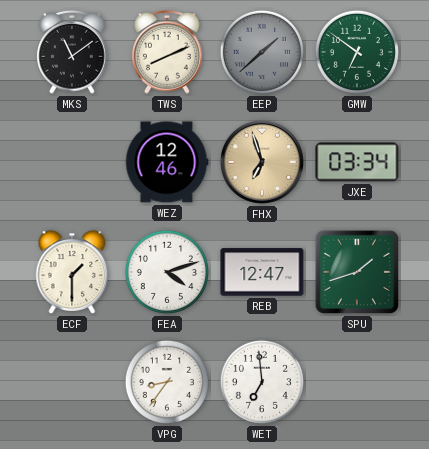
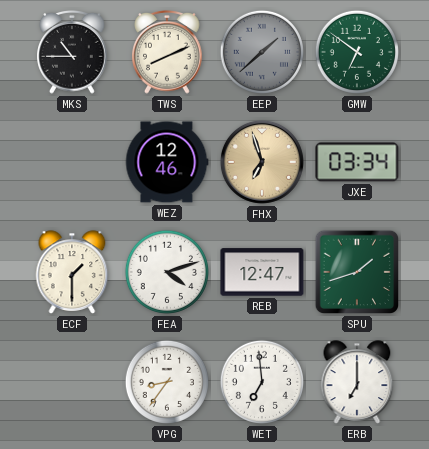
MKS: 11:09 -> 10:45
ERB: none -> 7:00
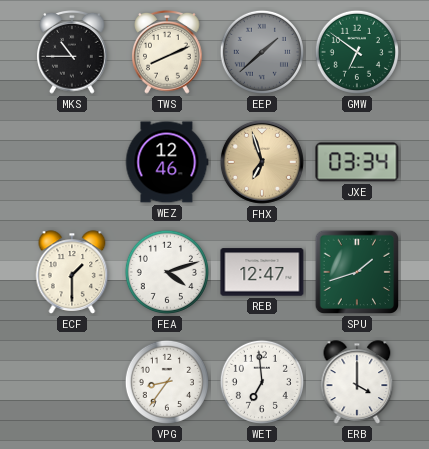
ERB: 7:00 -> 4:00
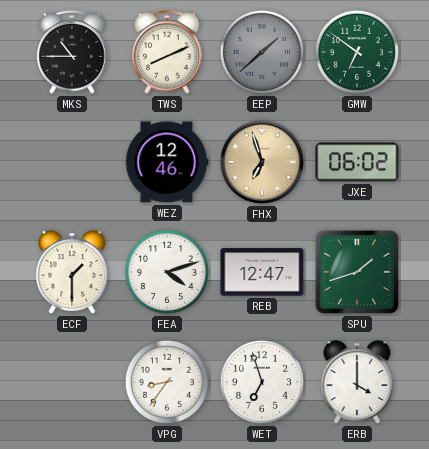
JXE: 03:34 -> 06:02
WET: 6:59 -> 6:57
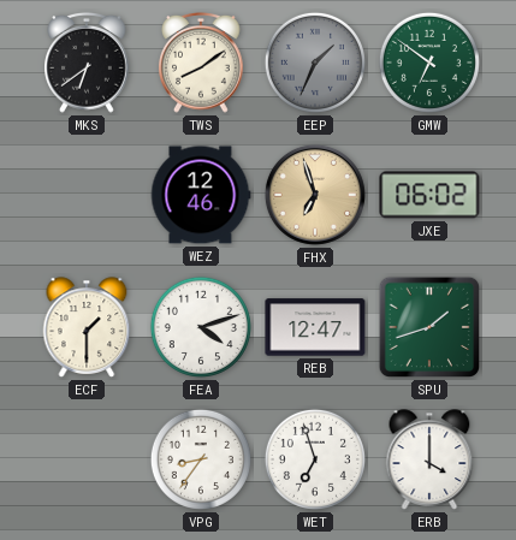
MKS: 10:45 -> 6:39
TWS: 8:11 -> 8:09
EEP: 1:38 -> 1:34
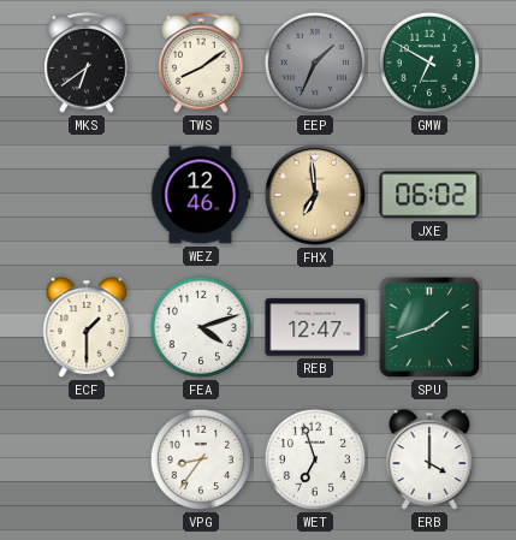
GMW: 6:51 -> 6:50
FHX: 6:57 -> 6:59
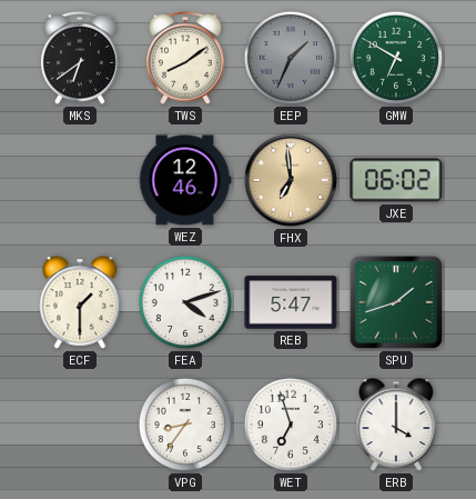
REB: 12:47 -> 5:47
